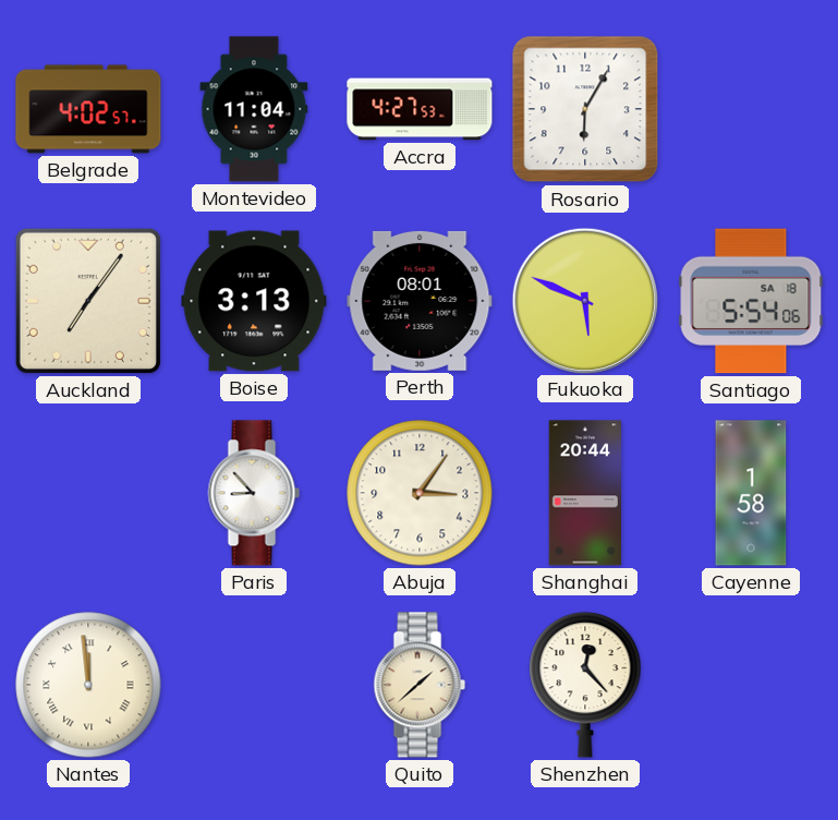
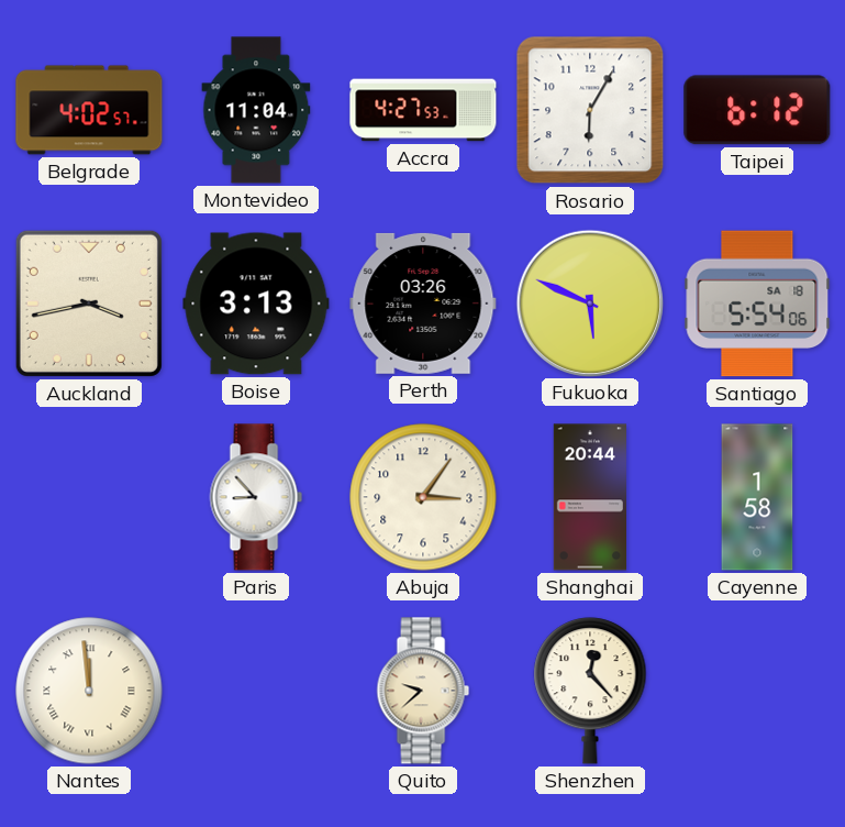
Taipei: none -> 6:12
Auckland: 7:06 -> 3:43
Perth: 08:01 -> 03:26
Quito: 1:38 -> 9:38
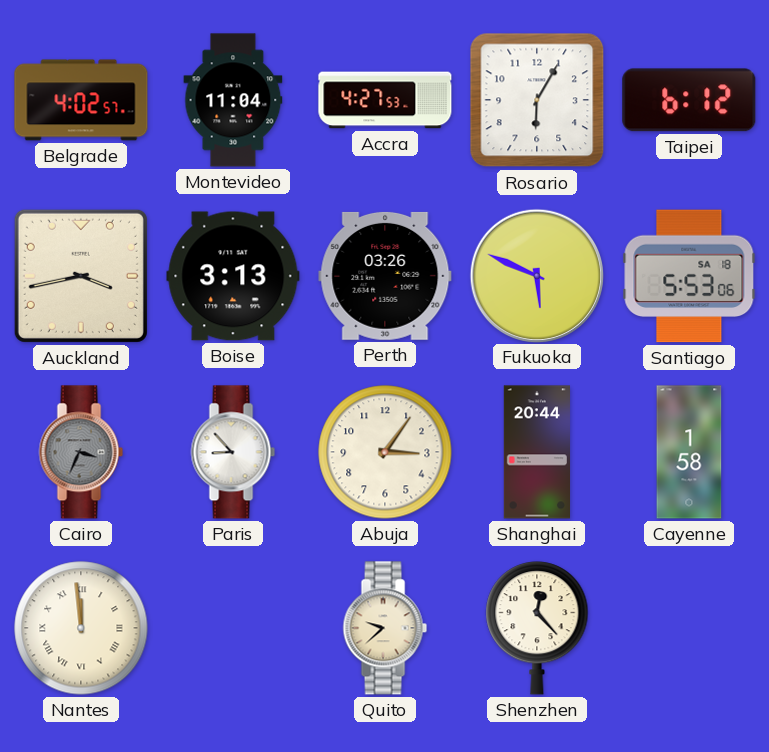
Santiago: 5:54 -> 5:53
Cairo: none -> 3:34
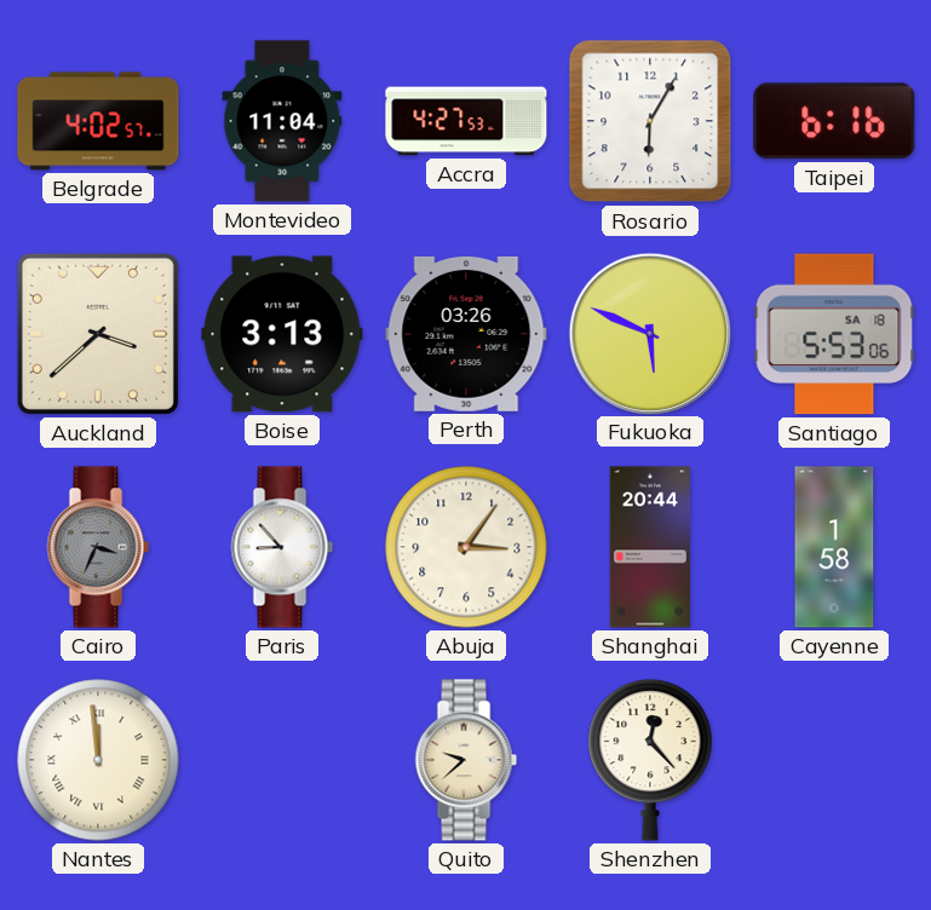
Taipei: 6:12 -> 6:16
Auckland: 3:43 -> 3:38
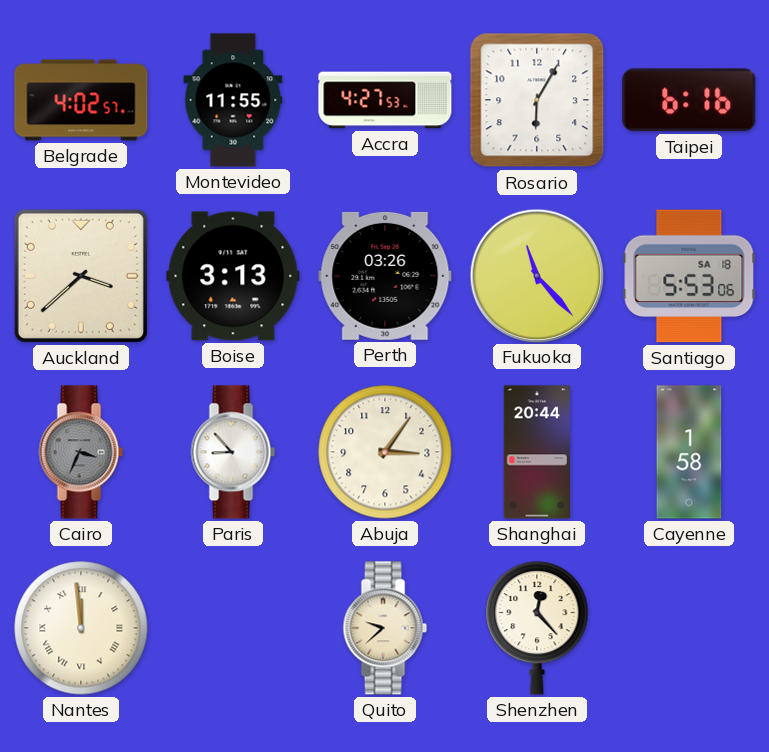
Montevideo: 11:04 -> 11:55
Fukuoka: 5:49 -> 11:23
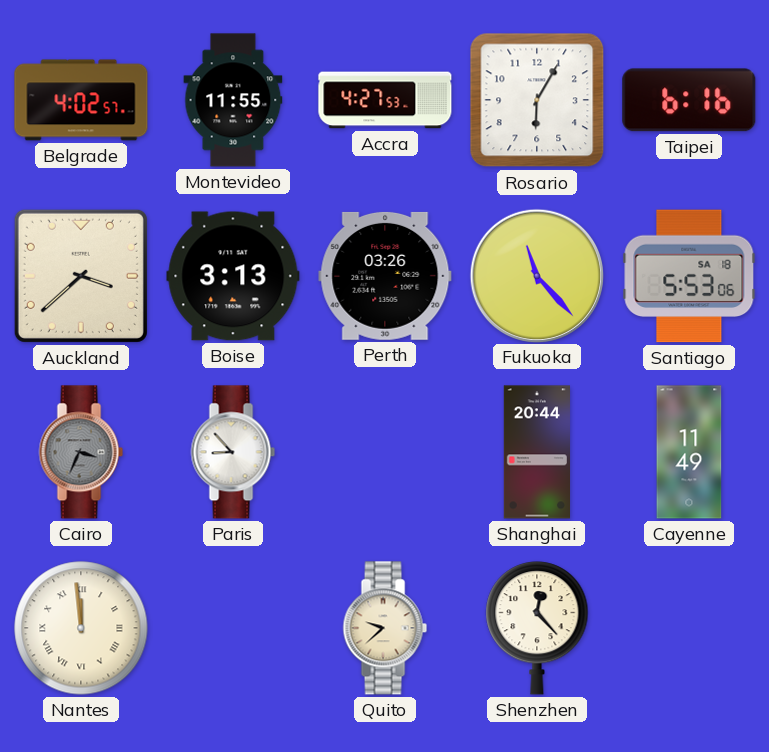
Abuja: 3:06 -> none
Cayenne: 1:58 -> 11:49
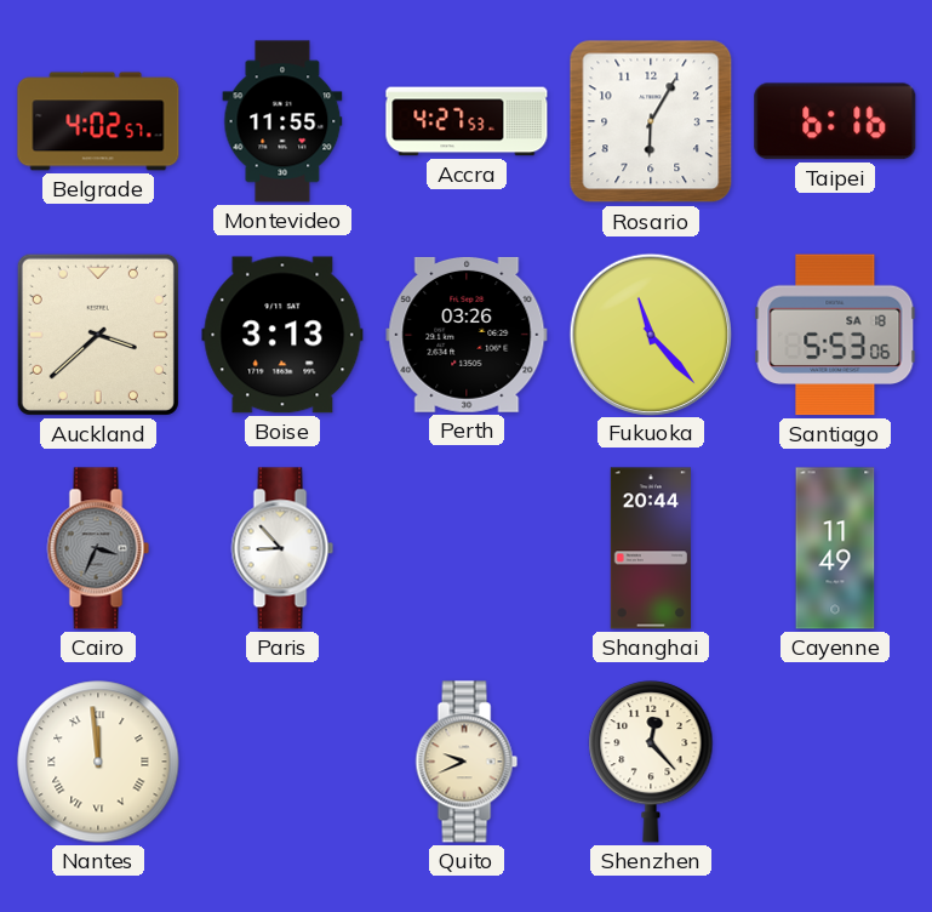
Quito: 9:38 -> 9:41
